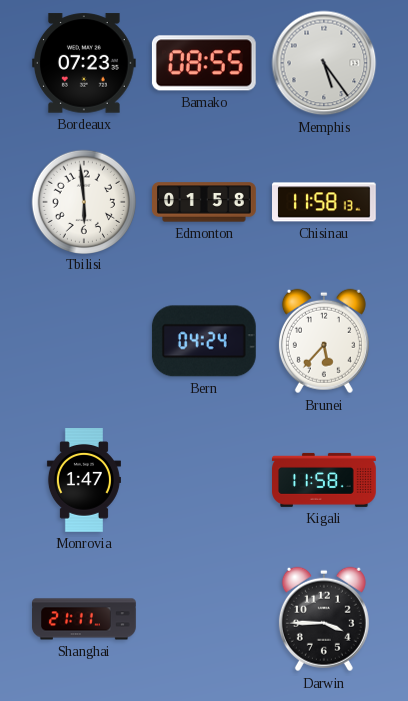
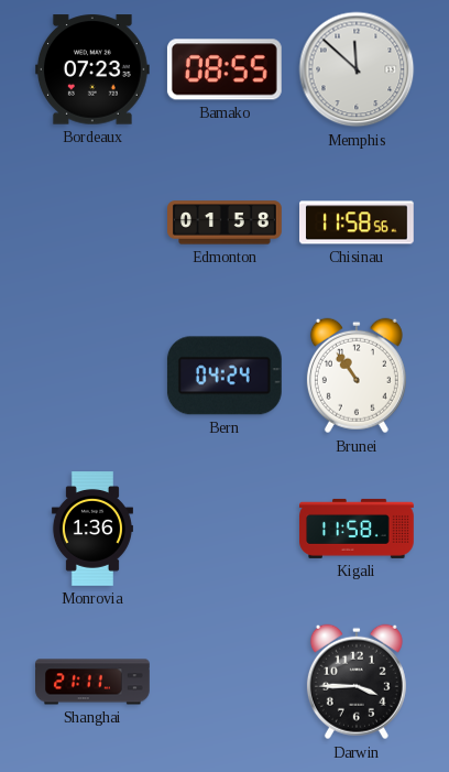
Memphis: 5:24 -> 11:52
Tbilisi: 5:59 -> none
Chisinau: 11:58:13 -> 11:58:56
Brunei: 5:37 -> 10:54
Monrovia: 1:47 -> 1:36
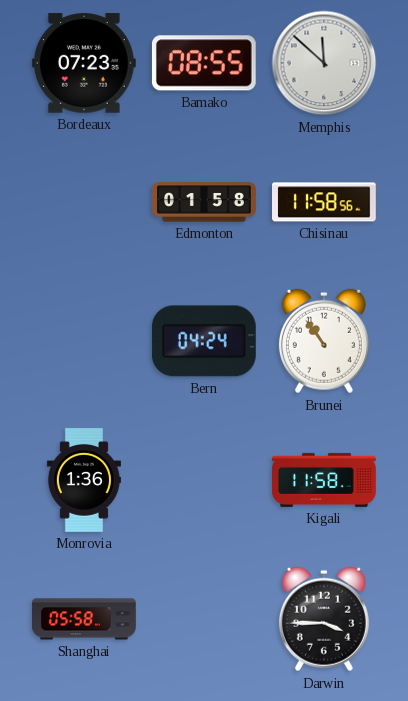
Shanghai: 21:11 -> 05:58
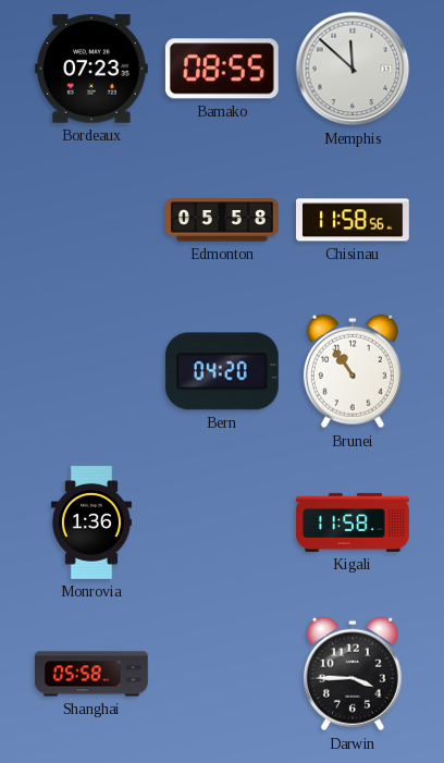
Edmonton: 01:58 -> 05:58
Bern: 04:24 -> 04:20
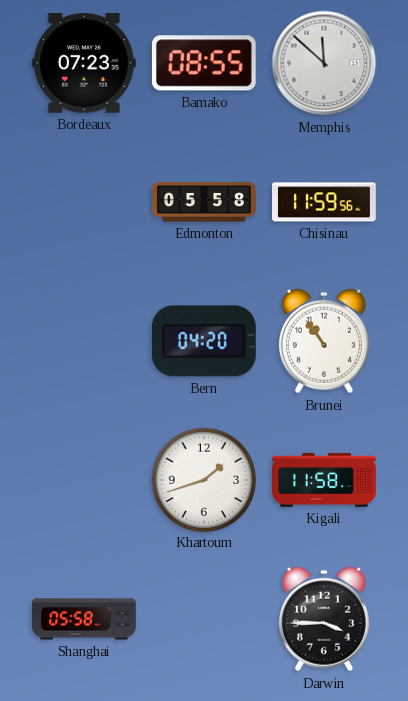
Chisinau: 11:58 -> 11:59
Monrovia: 1:36 -> none
Khartoum: none -> 1:42
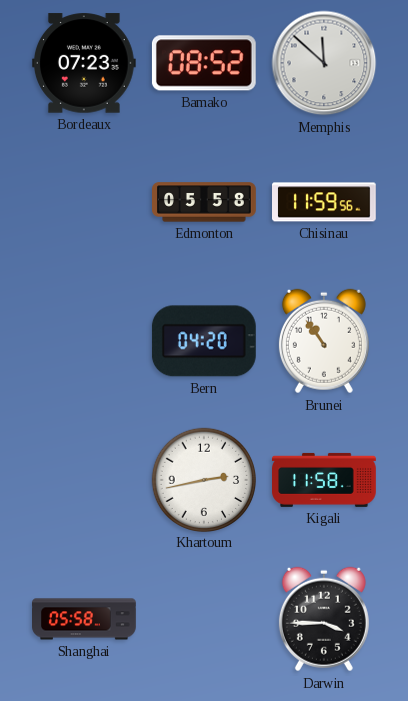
Bamako: 08:55 -> 08:52
Khartoum: 1:42 -> 2:43
